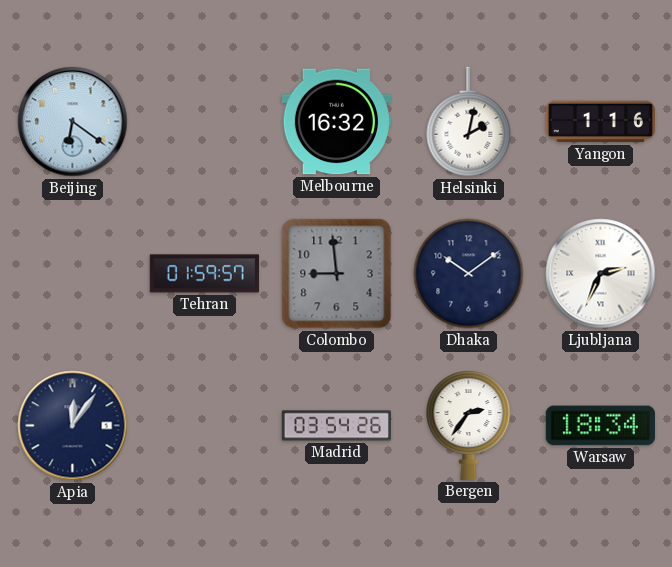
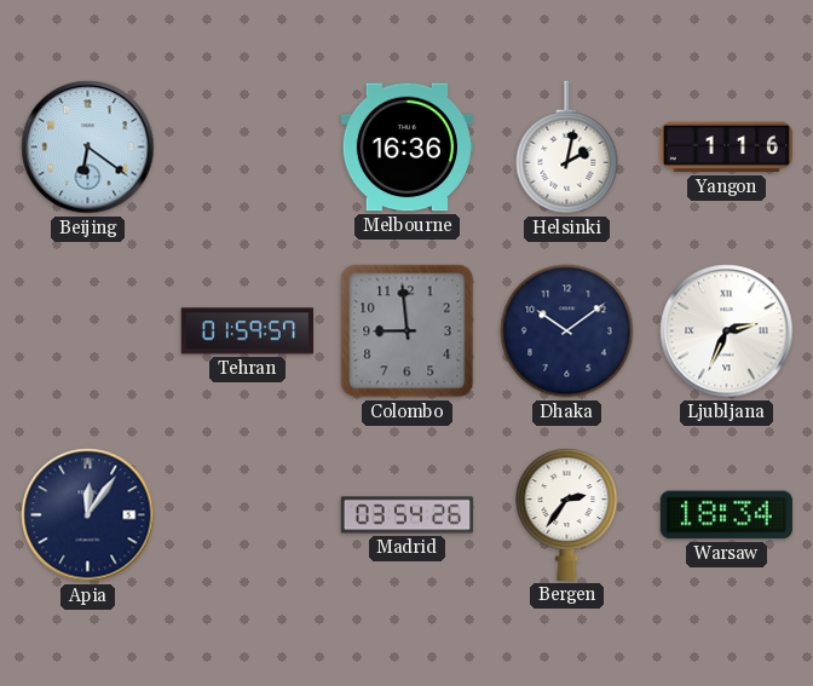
Melbourne: 16:32 -> 16:36
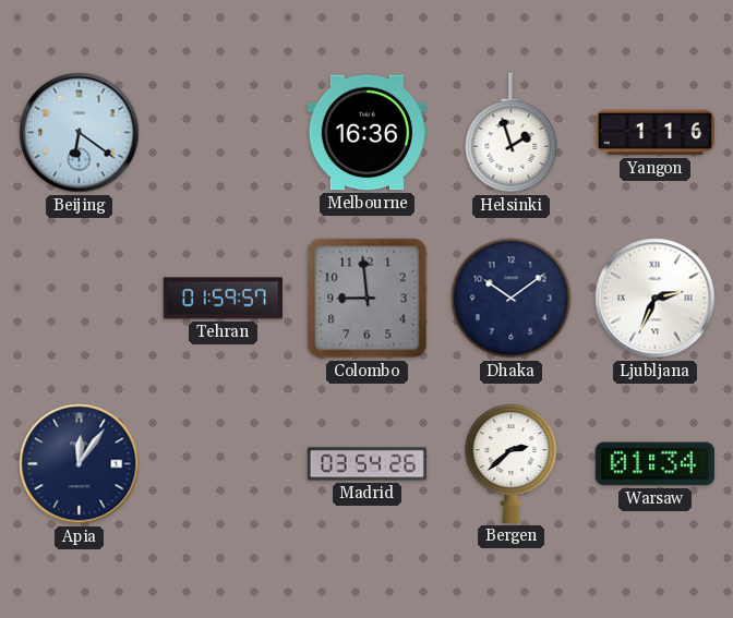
Helsinki: 2:02 -> 1:57
Bergen: 2:36 -> 2:38
Warsaw: 18:34 -> 01:34
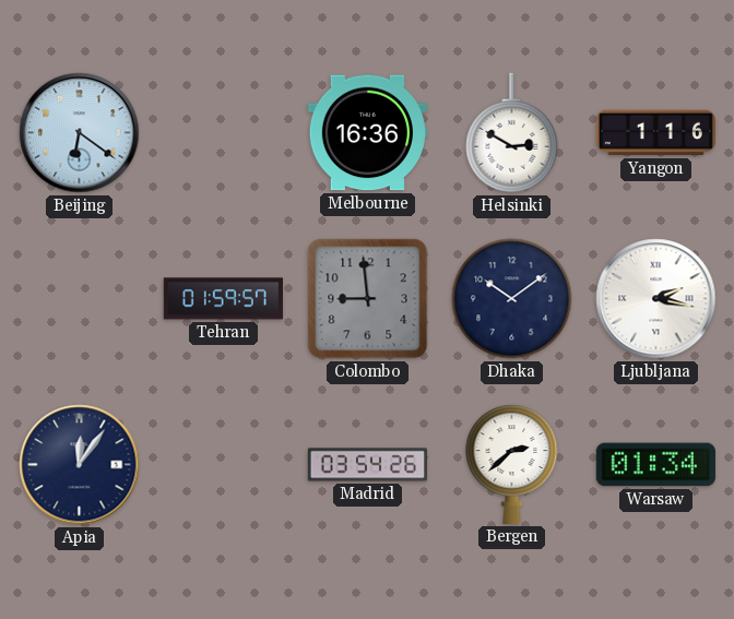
Helsinki: 1:57 -> 2:50
Ljubljana: 2:34 -> 2:17
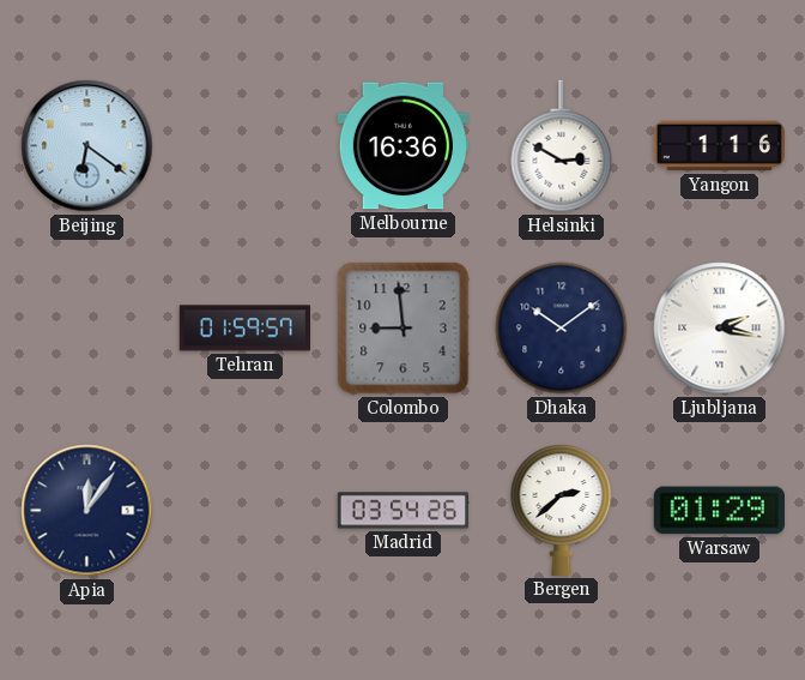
Warsaw: 01:34 -> 01:29
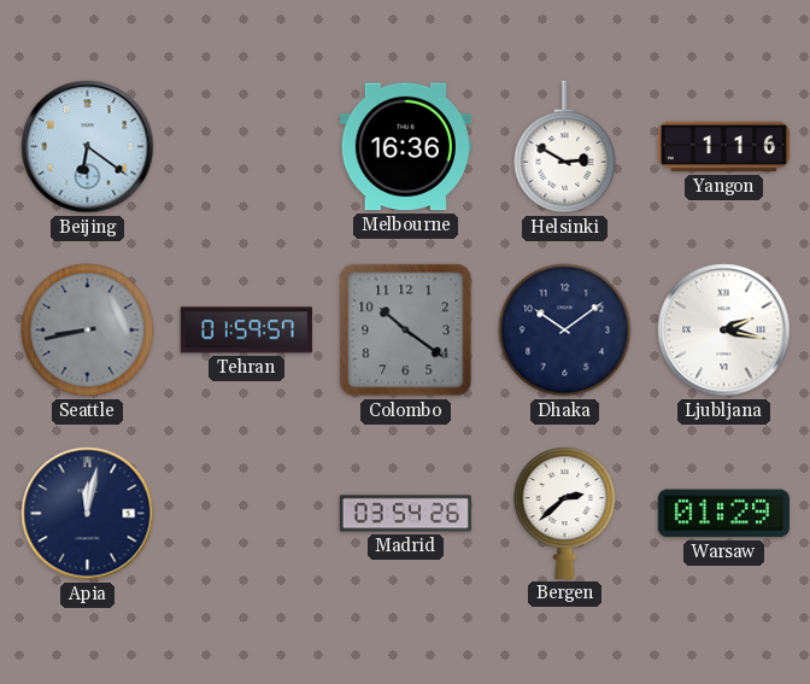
Seattle: none -> 8:43
Colombo: 8:59 -> 10:21
Apia: 12:06 -> 12:02
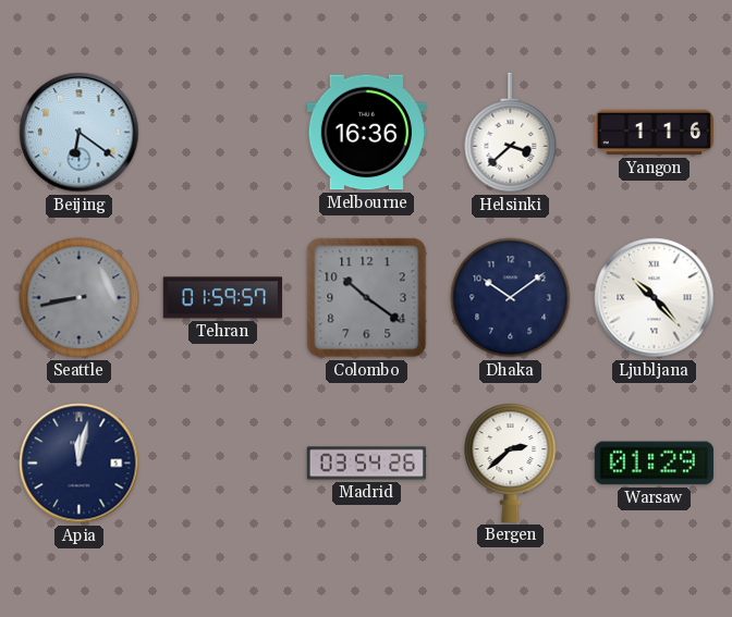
Helsinki: 2:50 -> 3:38
Ljubljana: 2:17 -> 10:23
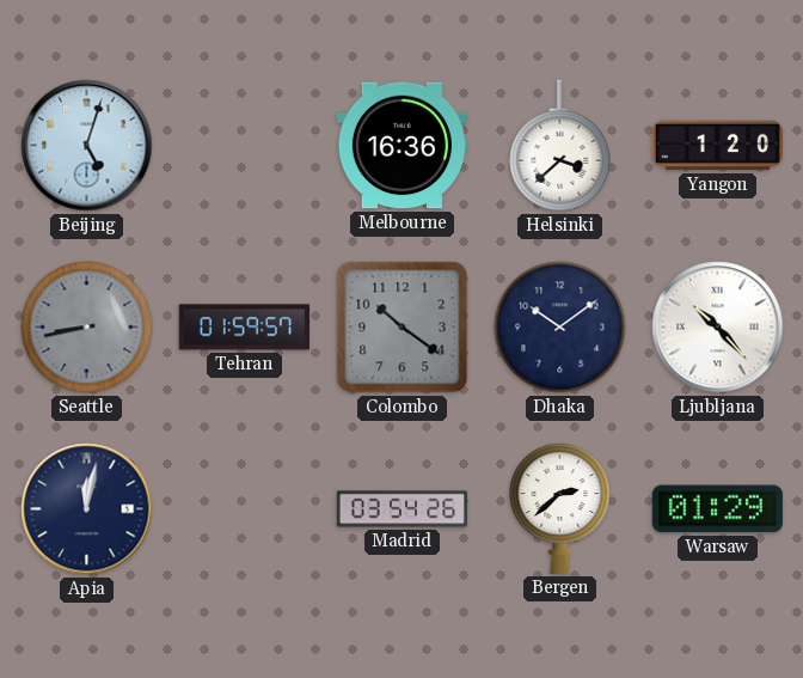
Beijing: 6:21 -> 5:03
Yangon: 1:16 -> 1:20
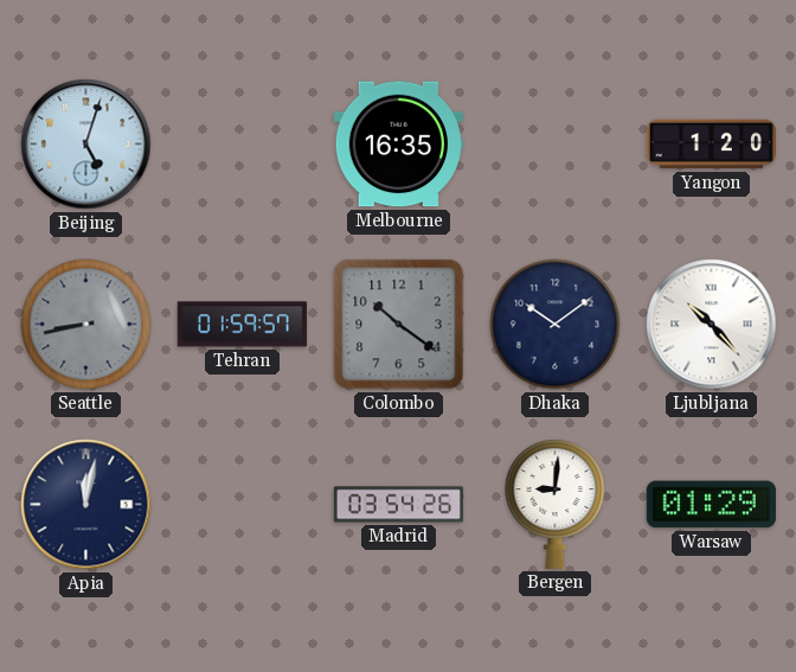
Melbourne: 16:36 -> 16:35
Helsinki: 3:38 -> none
Bergen: 2:38 -> 9:01
